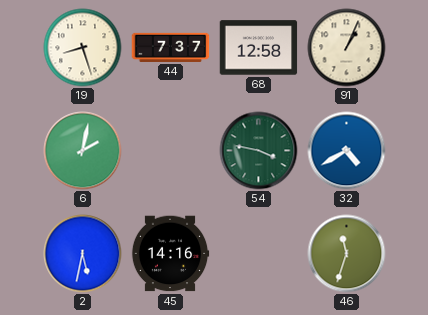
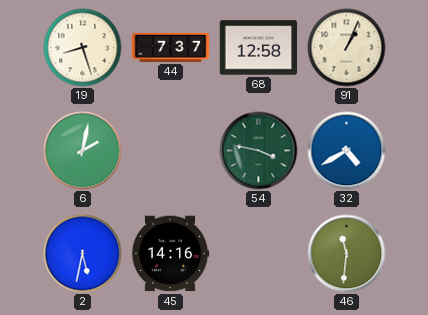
46: 11:33 -> 11:31
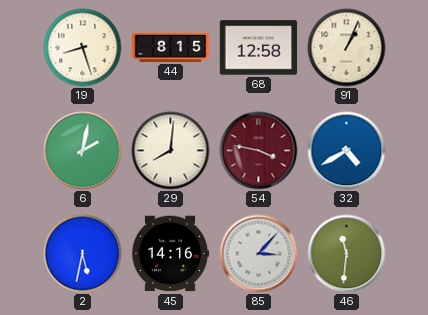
44: 7:37 -> 8:15
29: none -> 8:01
54 dial: green -> burgundy
85: none -> 3:07
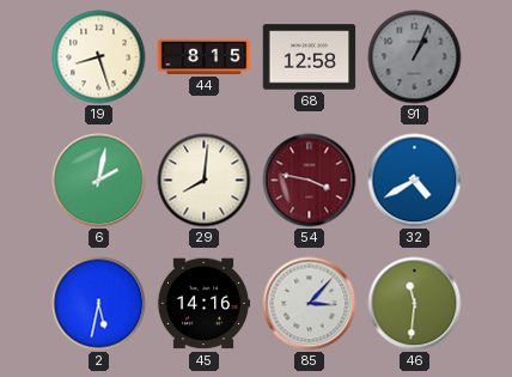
91 dial: cream -> grey
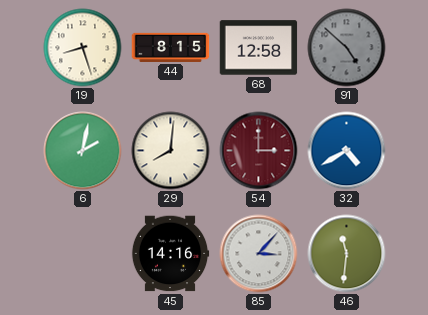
91: 1:04 -> 4:52
54: 3:47 -> 3:00
2: 5:32 -> none
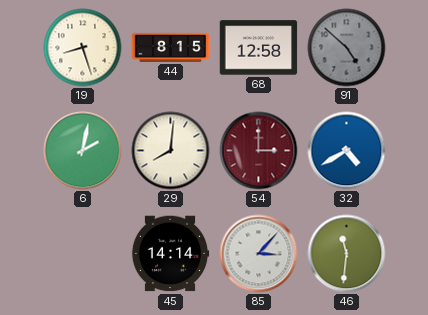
45: 14:16 -> 14:14
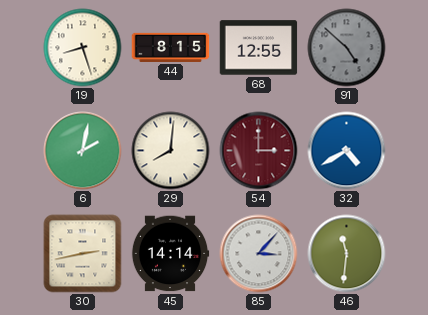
68: 12:58 -> 12:55
30: none -> 2:43
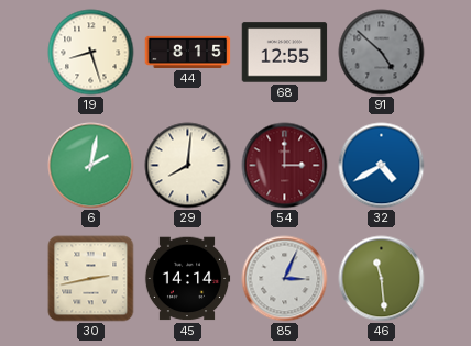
85: 3:07 -> 3:04
46: 11:31 -> 11:29
